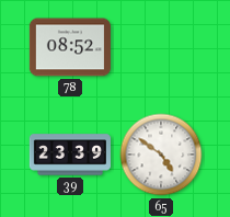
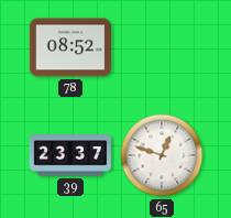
39: 23:39 -> 23:37
65: 4:51 -> 12:48
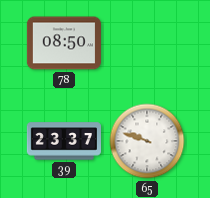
78: 08:52 -> 08:50
65: 12:48 -> 9:48
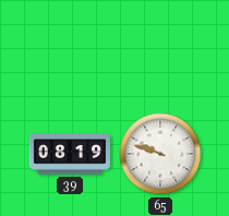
78: 08:50 -> none
39: 23:37 -> 08:19
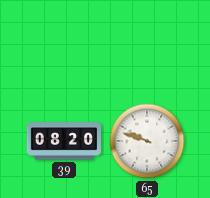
39: 08:19 -> 08:20
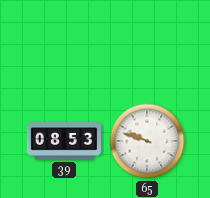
39: 08:20 -> 08:53
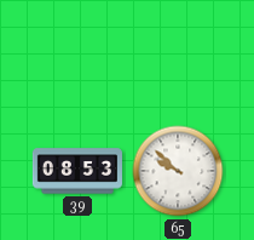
65: 9:48 -> 9:52
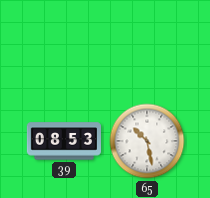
65: 9:52 -> 10:28
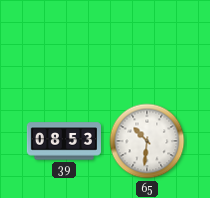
65: 10:28 -> 10:31
